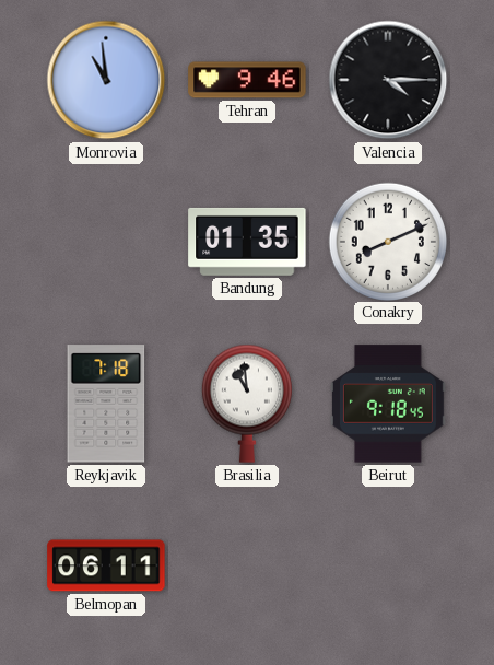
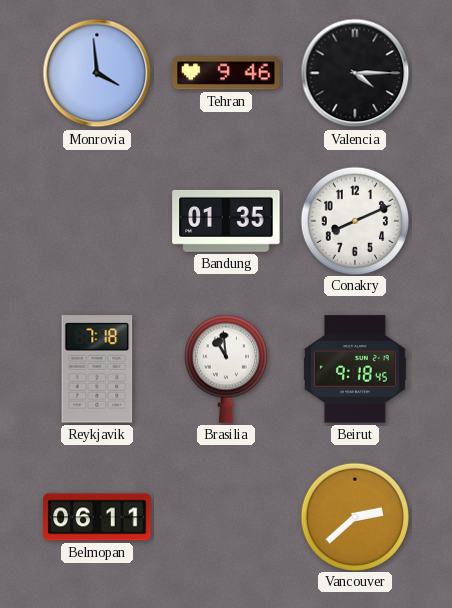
Monrovia: 10:59 -> 3:59
Vancouver: none -> 2:38
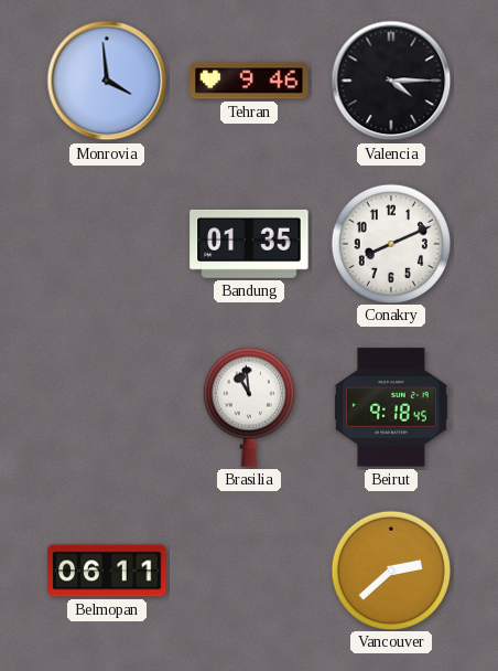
Reykjavik: 7:18 -> none
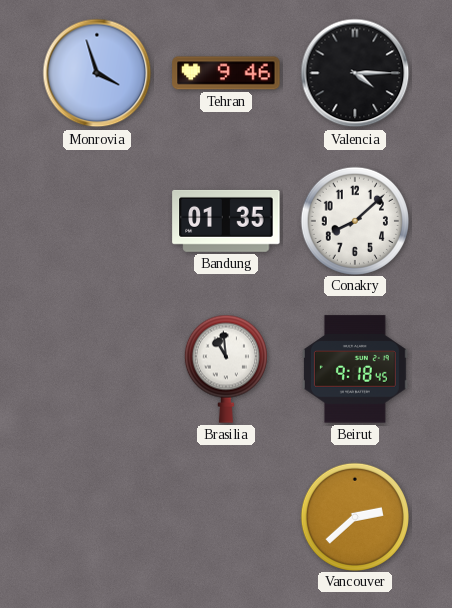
Monrovia: 3:59 -> 3:57
Conakry: 8:11 -> 8:08
Belmopan: 06:11 -> none
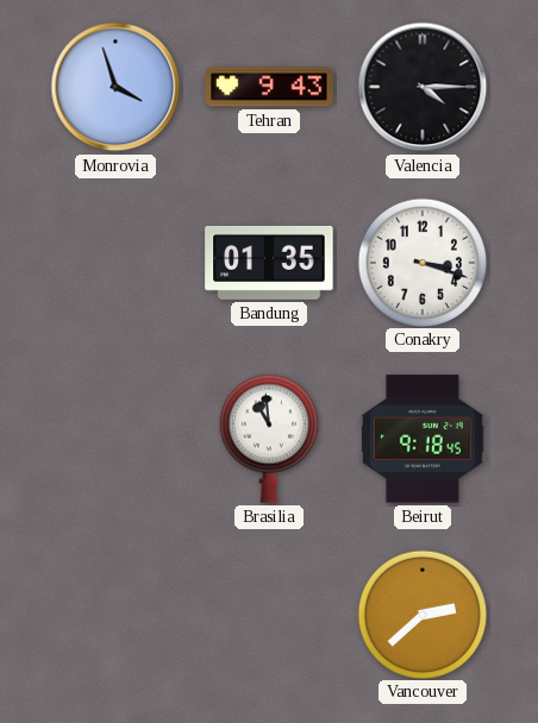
Tehran: 9:46 -> 9:43
Conakry: 8:08 -> 3:18
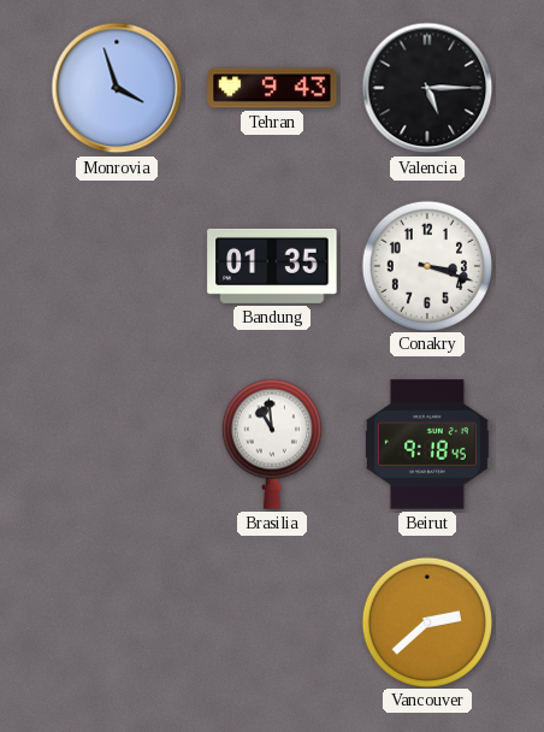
Valencia: 4:15 -> 5:15
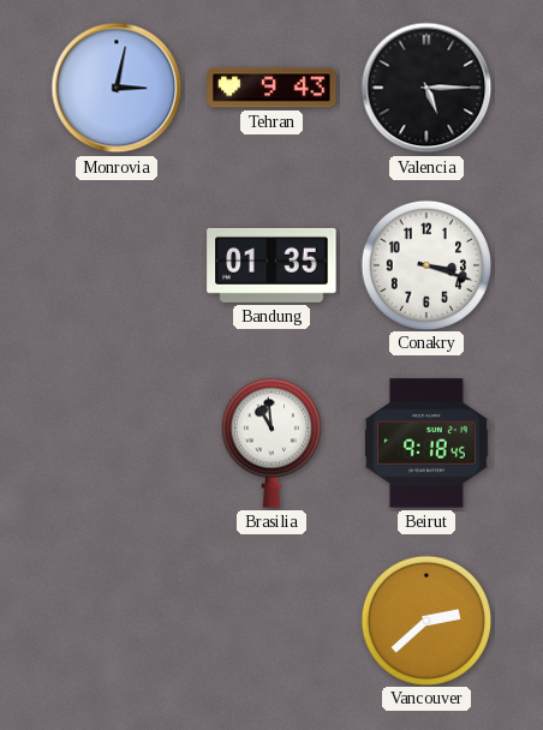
Monrovia: 3:57 -> 3:02
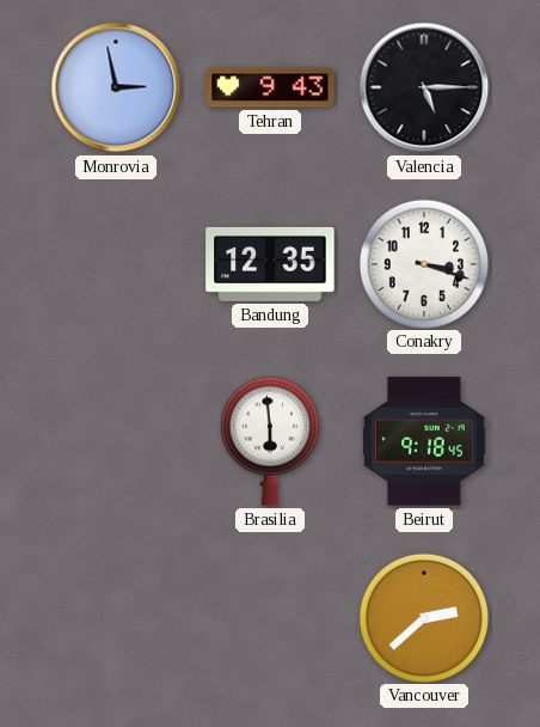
Monrovia: 3:02 -> 2:58
Bandung: 01:35 -> 12:35
Brasilia: 10:59 -> 5:59
